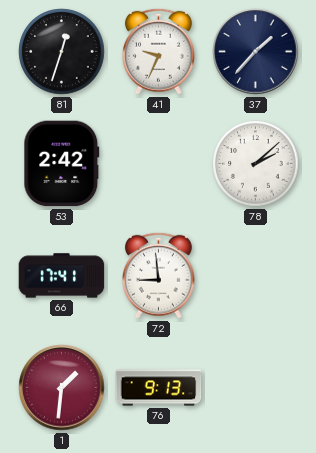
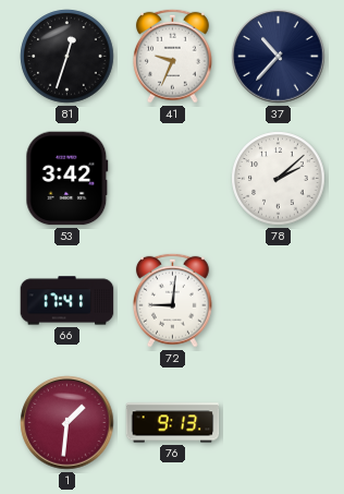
37: 1:37 -> 10:37
53: 2:42 -> 3:42
72: 8:59 -> 9:01
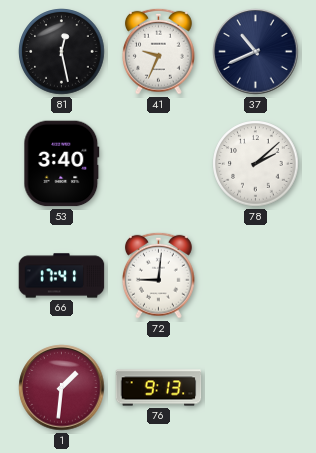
81: 12:33 -> 12:28
37: 10:37 -> 10:41
53: 3:42 -> 3:40
